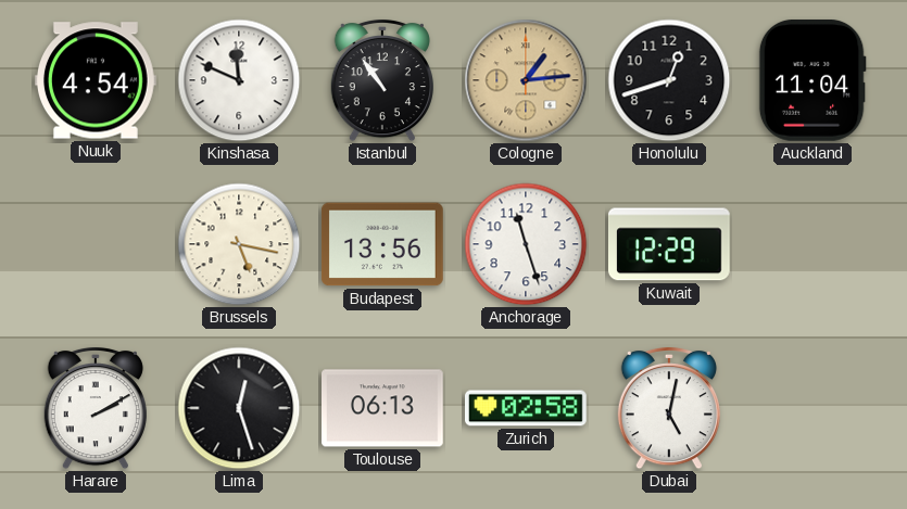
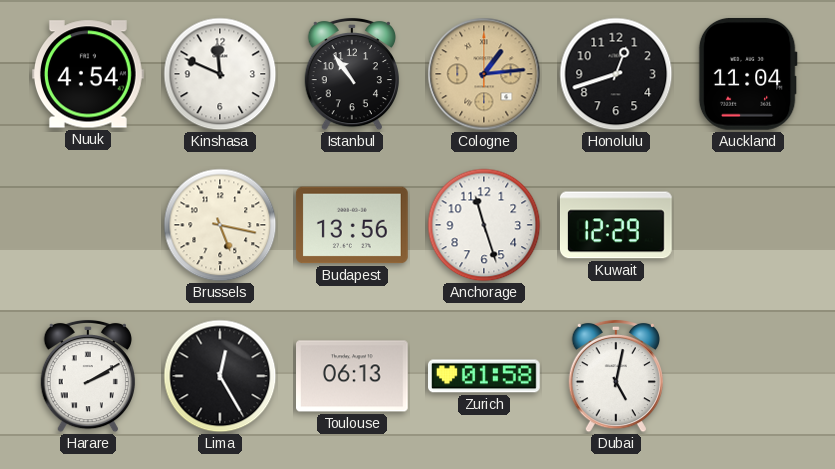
Lima: 12:27 -> 12:25
Zurich: 02:58 -> 01:58
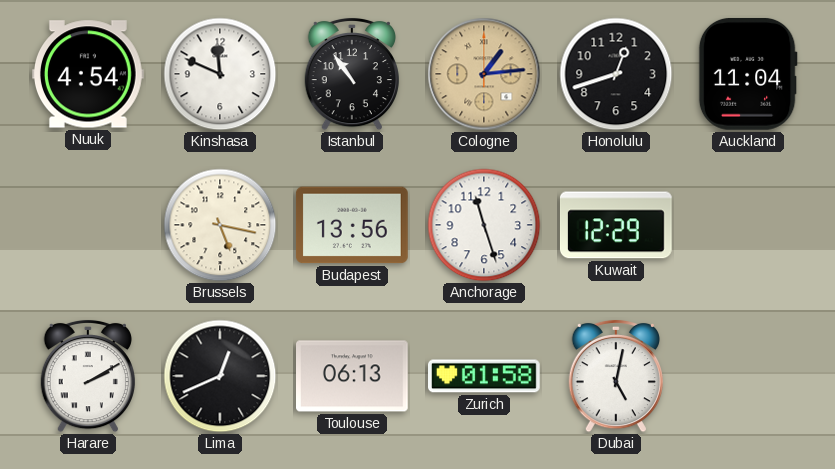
Lima: 12:25 -> 12:41
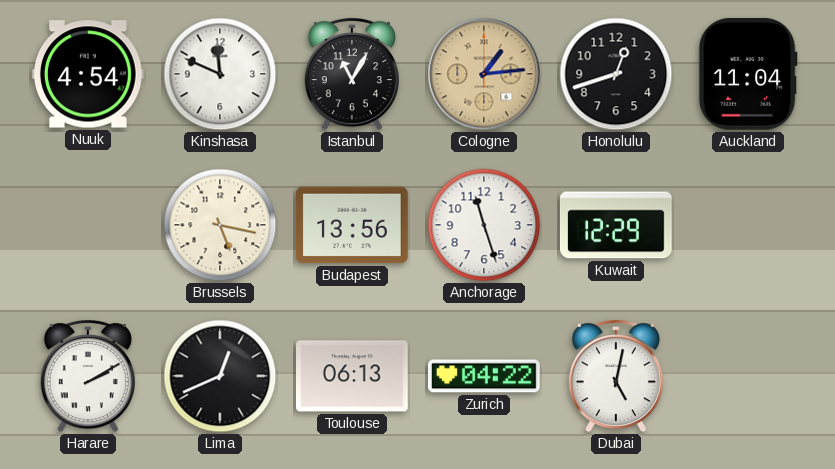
Istanbul: 10:54 -> 11:05
Zurich: 01:58 -> 04:22
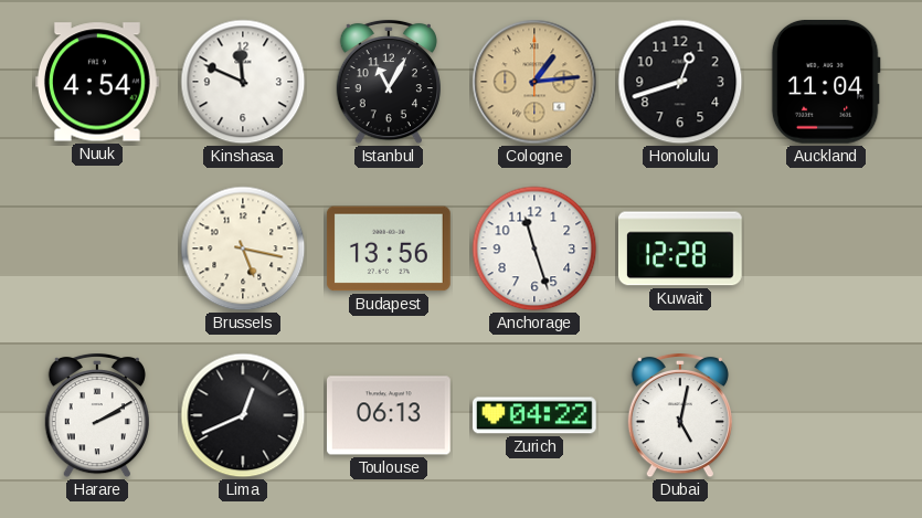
Kuwait: 12:29 -> 12:28
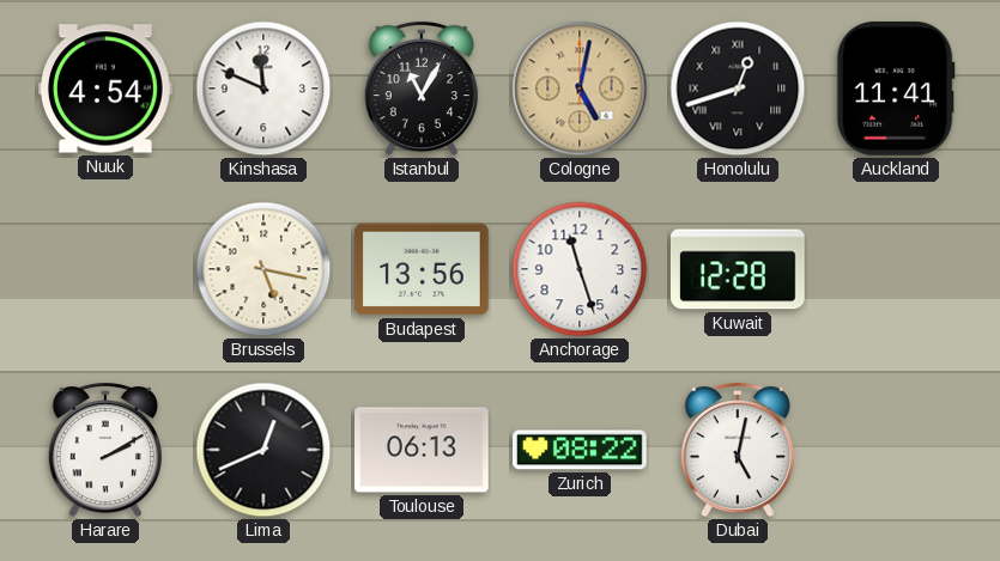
Cologne: 1:14 -> 5:02
Honolulu numerals: Arabic -> Roman
Auckland: 11:04 -> 11:41
Zurich: 04:22 -> 08:22
